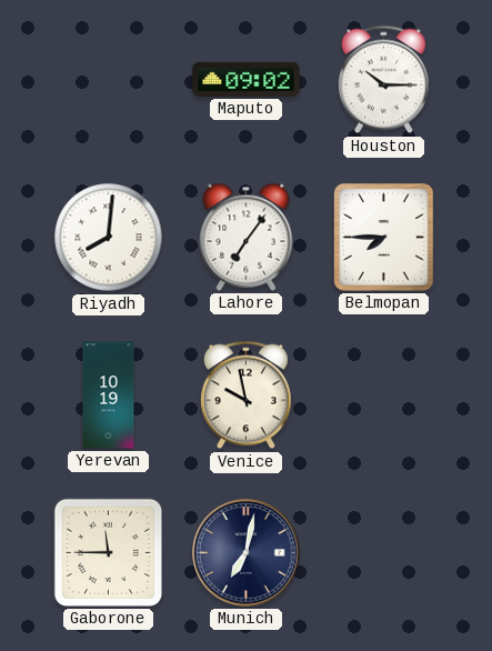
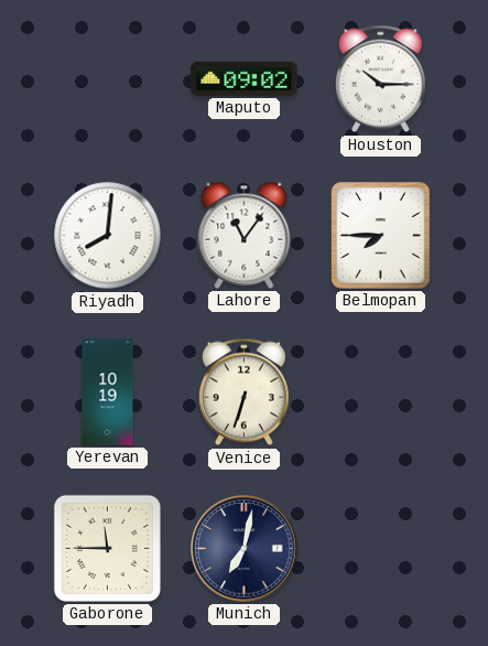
Lahore: 7:06 -> 11:06
Venice: 9:58 -> 6:33
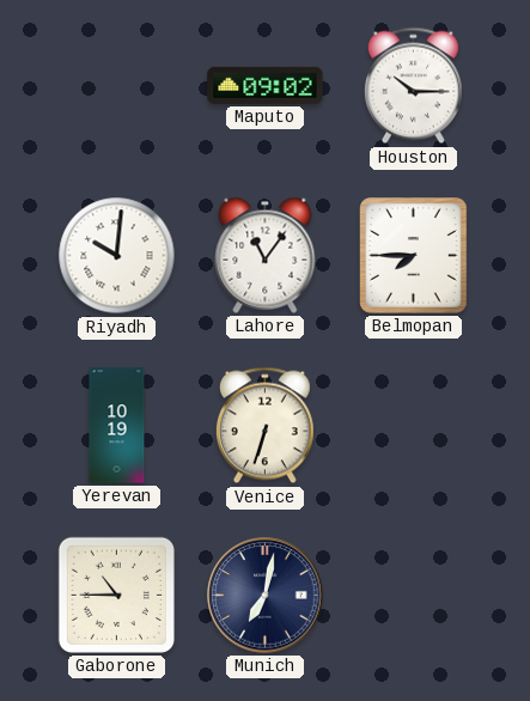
Riyadh: 8:01 -> 10:01
Gaborone: 11:45 -> 10:45
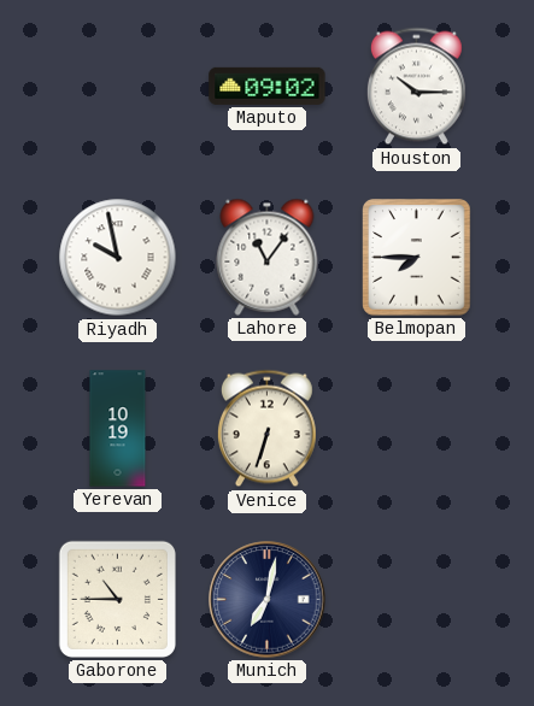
Riyadh: 10:01 -> 9:58
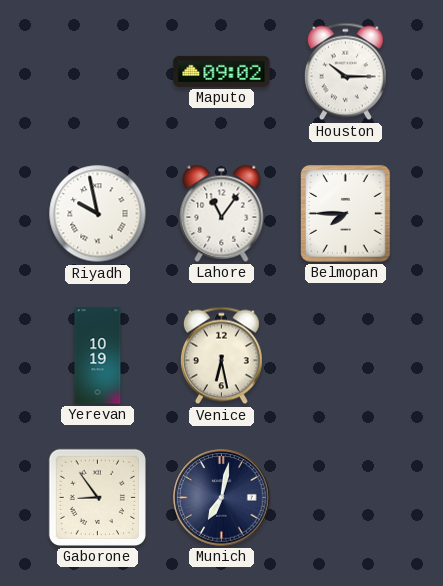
Venice: 6:33 -> 6:28
Gaborone: 10:45 -> 8:54
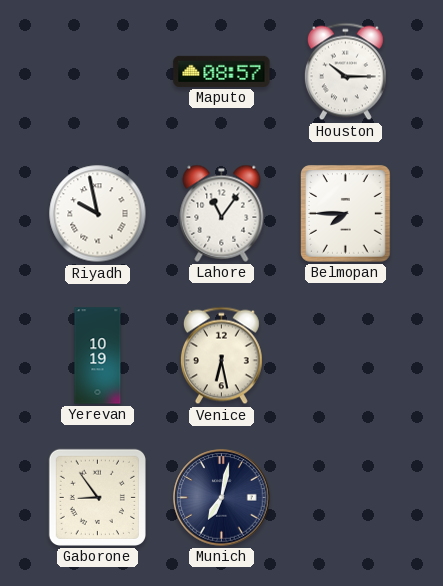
Maputo: 09:02 -> 08:57
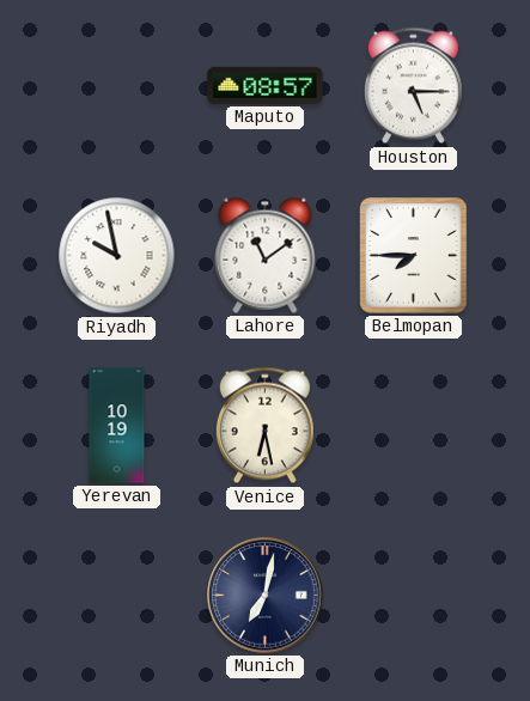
Houston: 10:15 -> 5:15
Lahore: 11:06 -> 11:09
Gaborone: 8:54 -> none
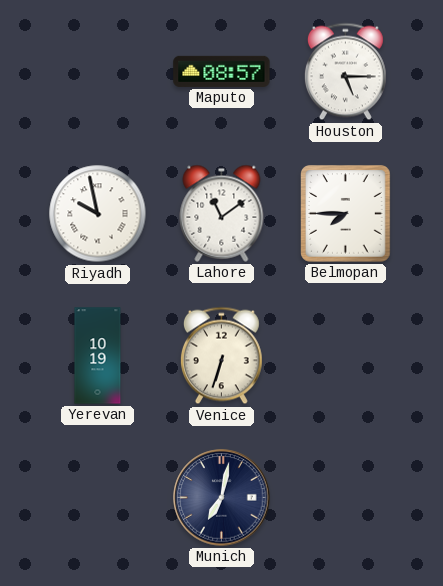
Venice: 6:28 -> 6:33
